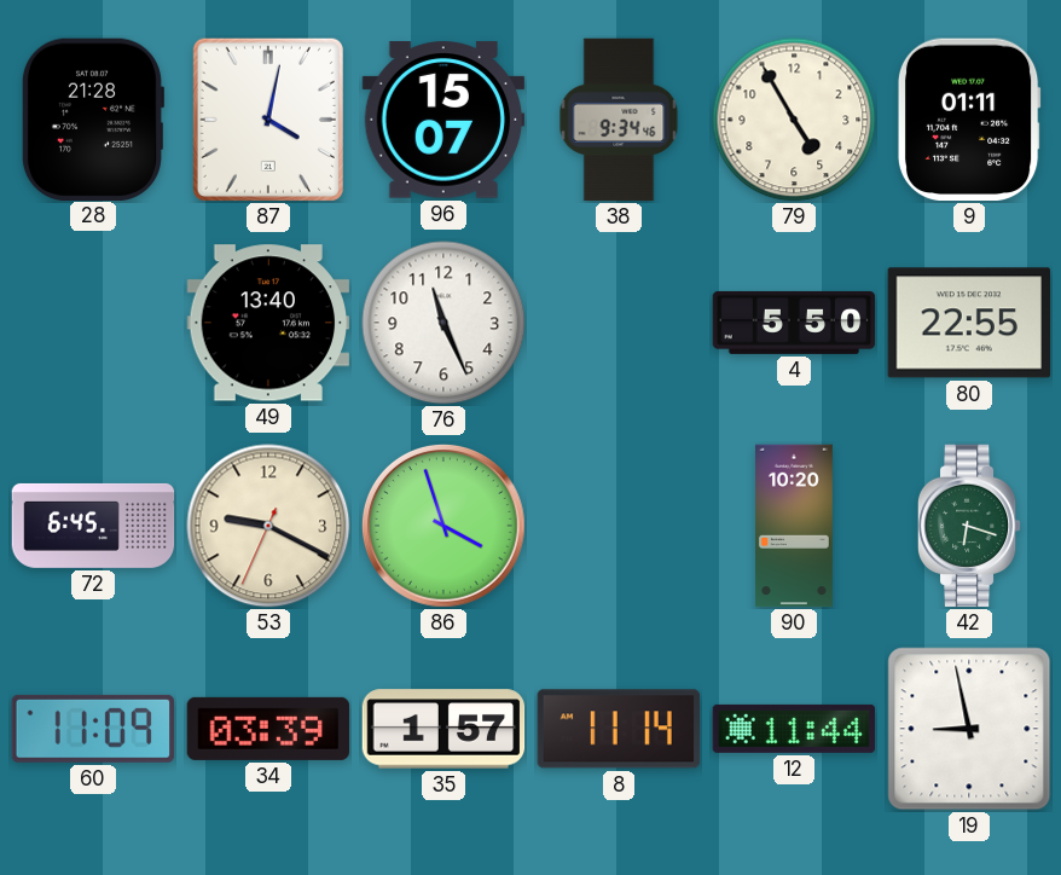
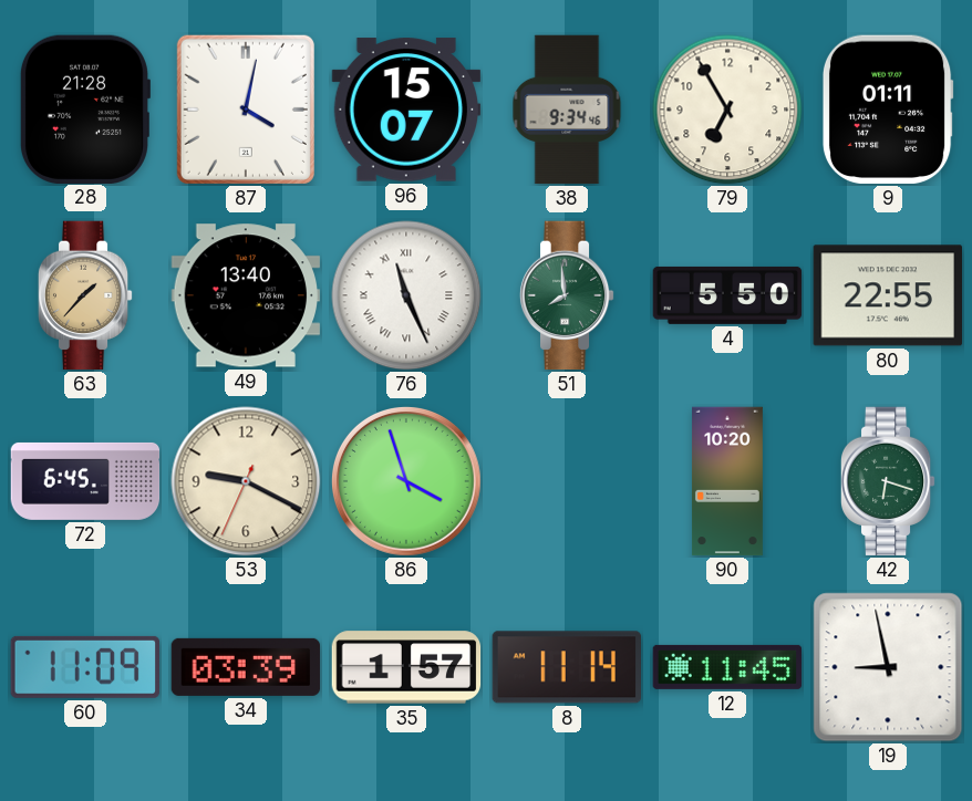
79: 4:55 -> 6:55
63: none -> 1:37
76 numerals: Arabic -> Roman
51: none -> 7:59
12: 11:44 -> 11:45
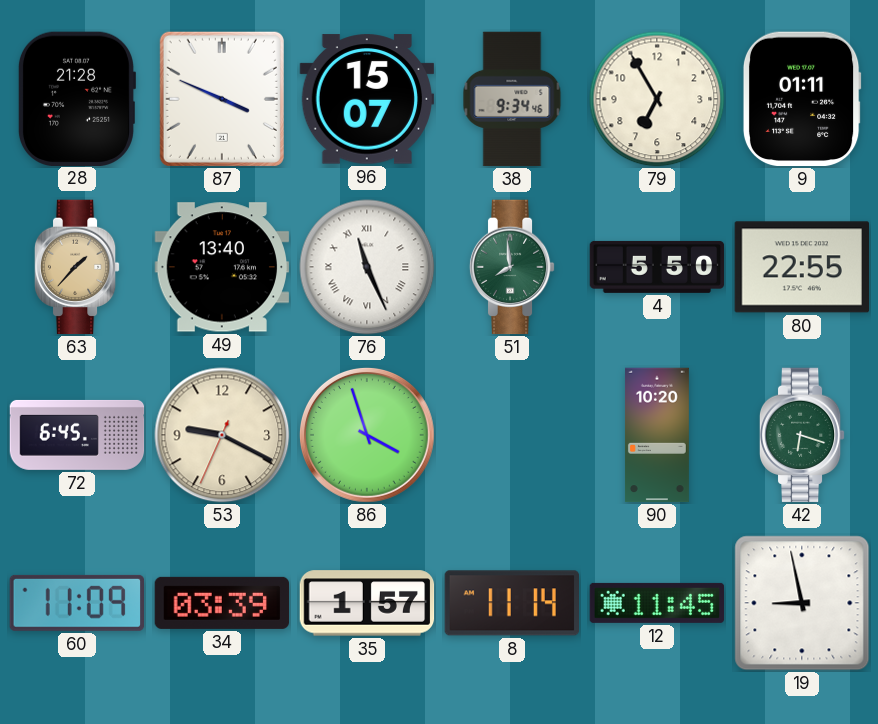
87: 4:02 -> 3:49
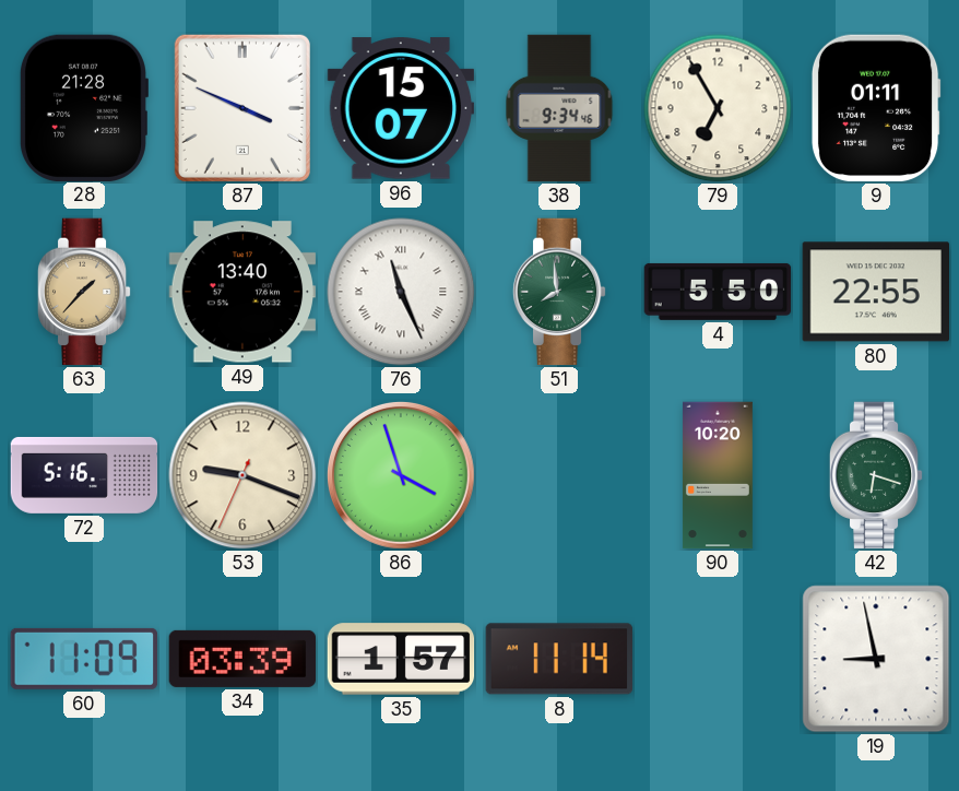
72: 6:45 -> 5:16
53: 9:19 -> 9:18
12: 11:45 -> none
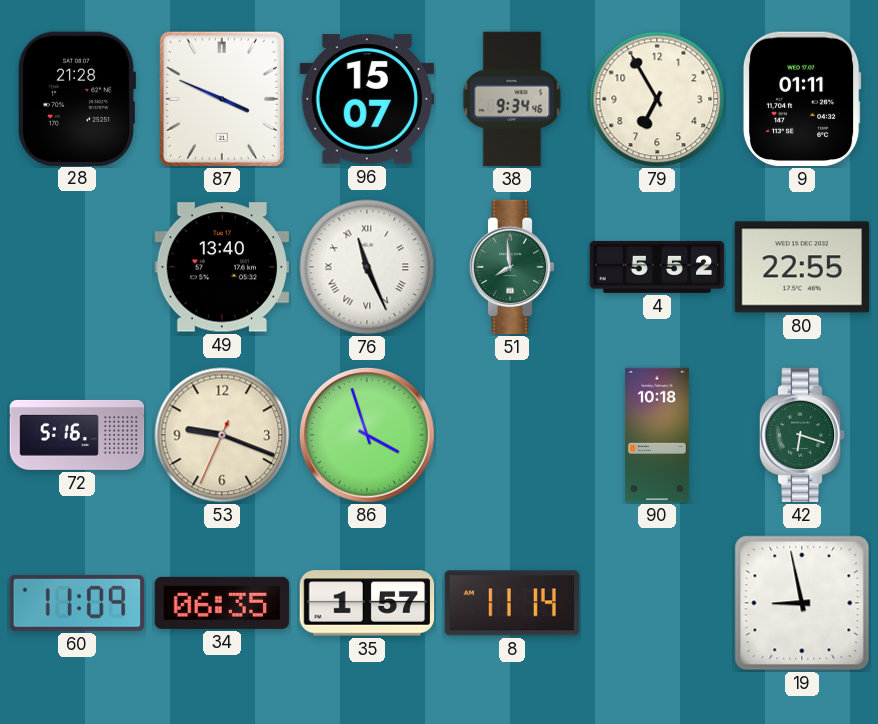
63: 1:37 -> none
4: 5:50 -> 5:52
90: 10:20 -> 10:18
34: 03:39 -> 06:35
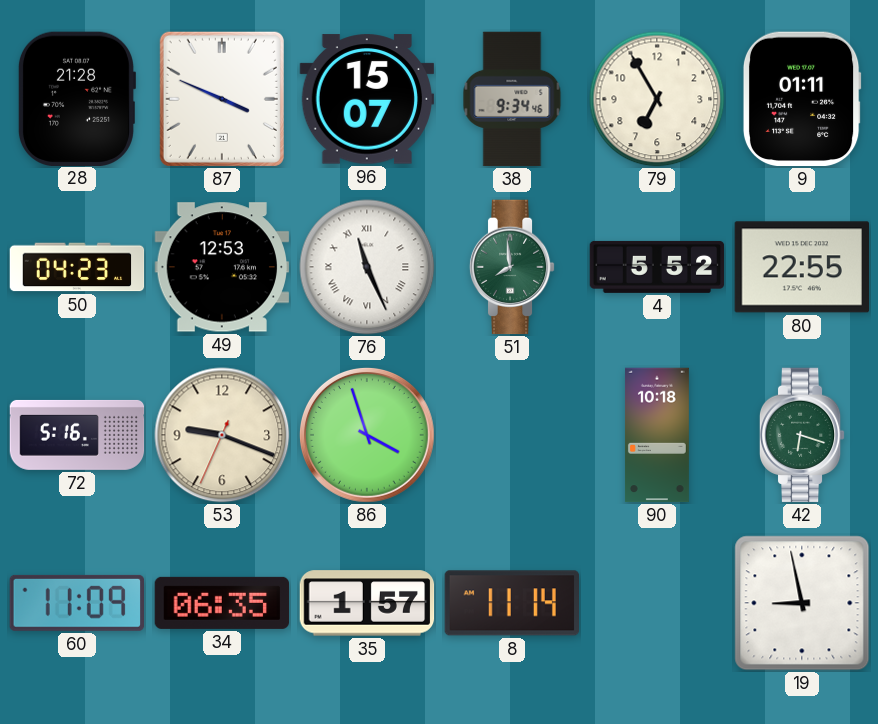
50: none -> 04:23
49: 13:40 -> 12:53
